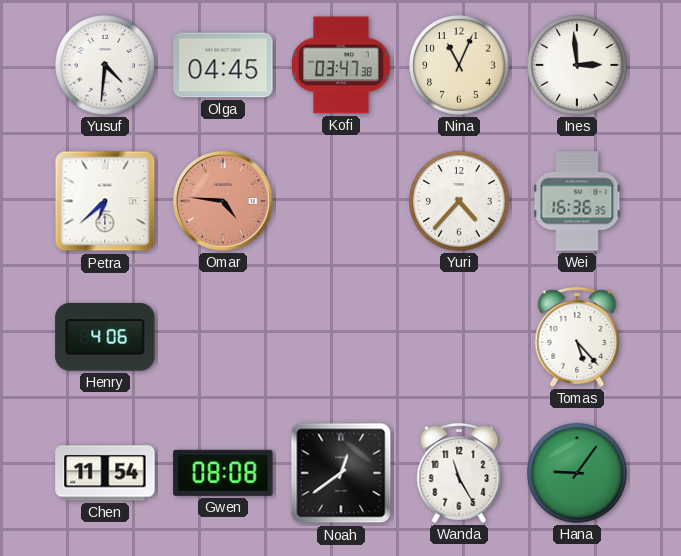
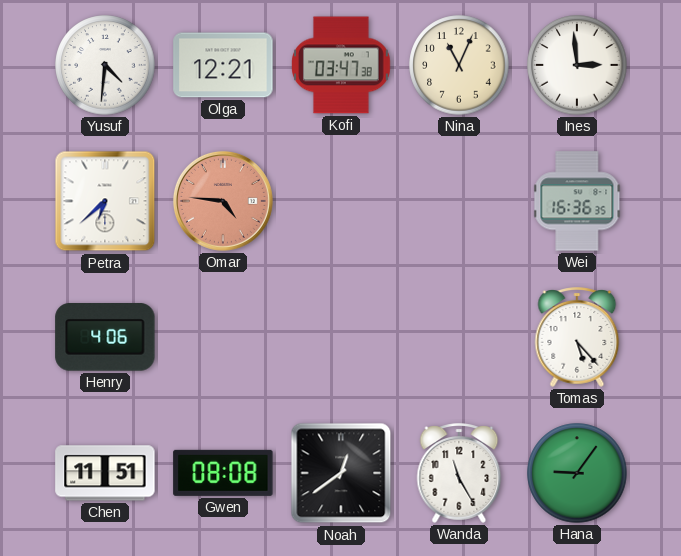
Olga: 04:45 -> 12:21
Yuri: 4:37 -> none
Chen: 11:54 -> 11:51
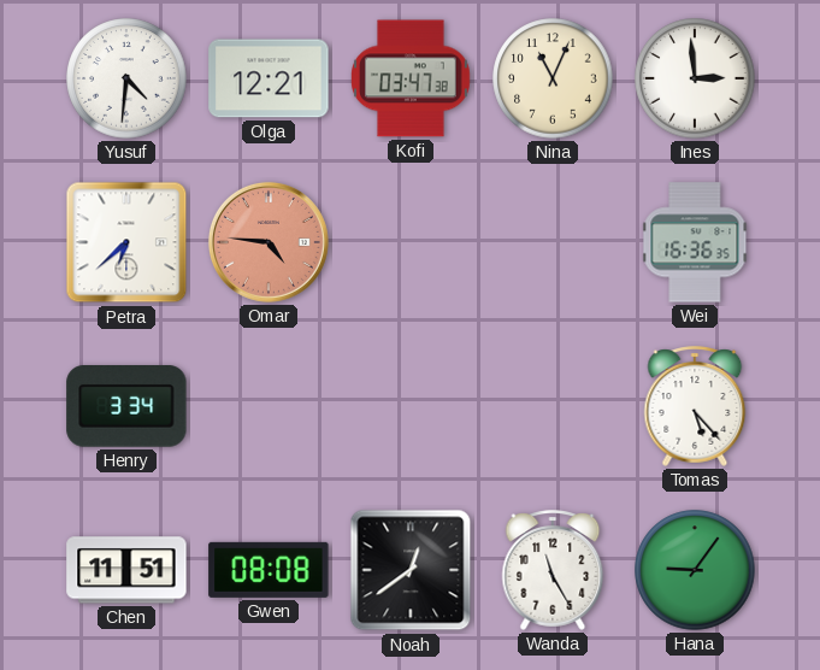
Henry: 4:06 -> 3:34
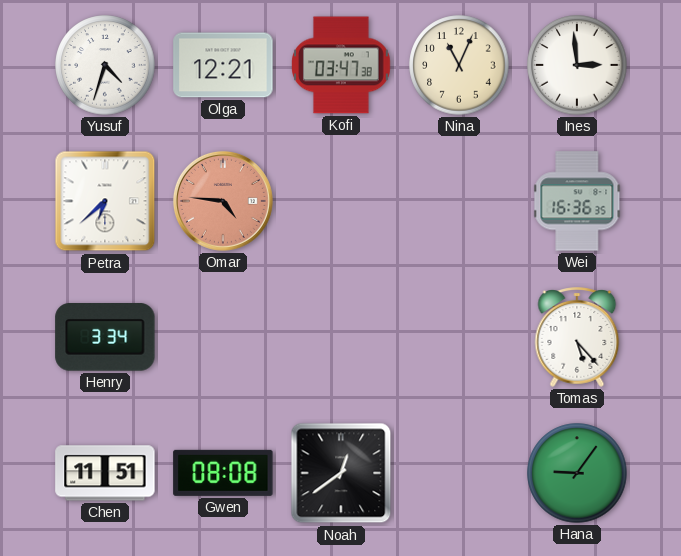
Yusuf: 4:31 -> 4:33
Wanda: 11:25 -> none
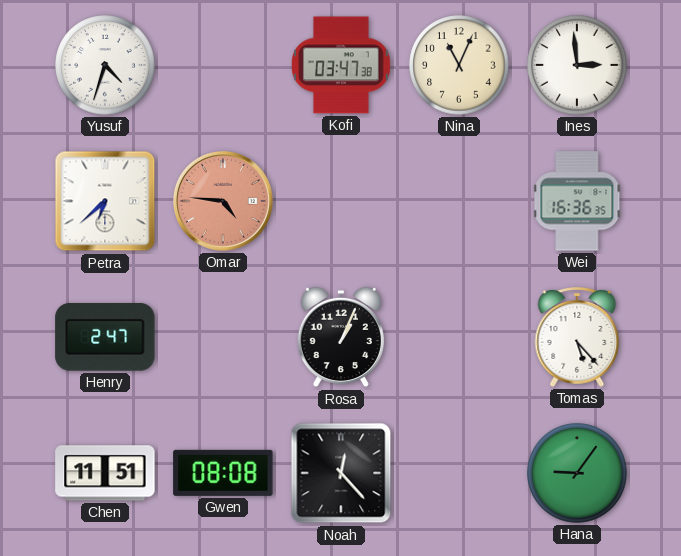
Olga: 12:21 -> none
Henry: 3:34 -> 2:47
Rosa: none -> 1:04
Noah: 12:39 -> 12:23
